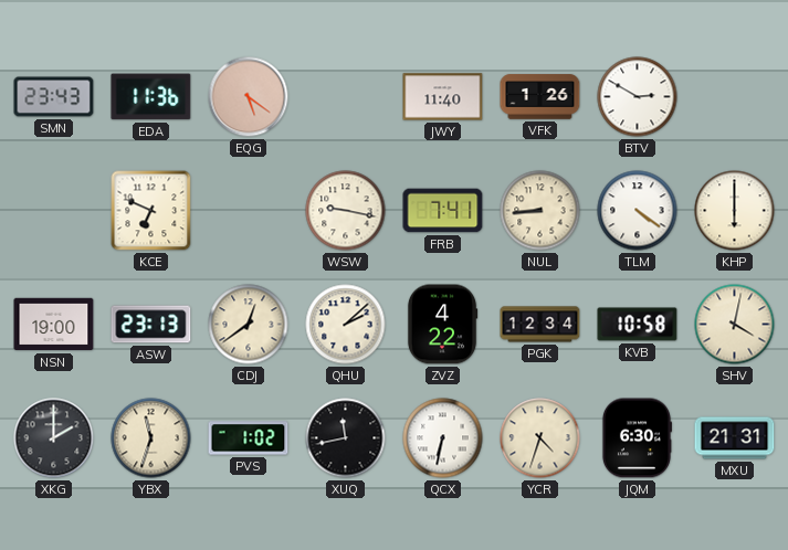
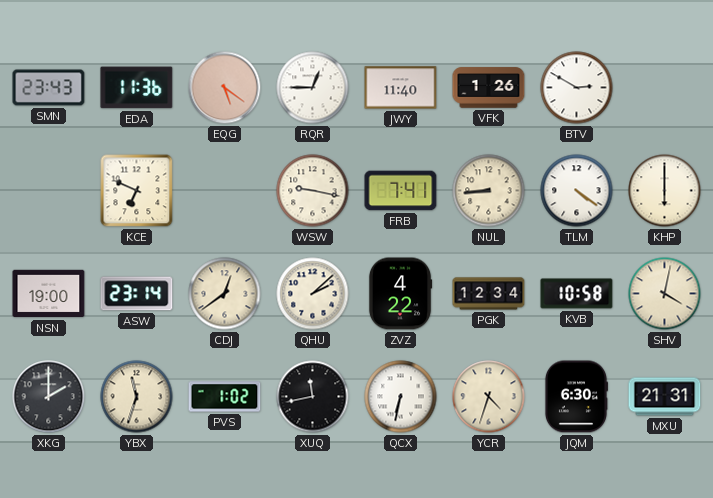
RQR: none -> 12:45
ASW: 23:13 -> 23:14
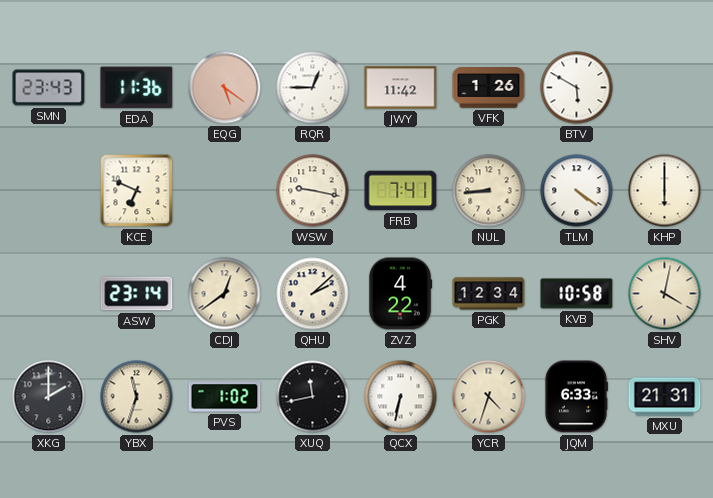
JWY: 11:40 -> 11:42
BTV: 2:50 -> 5:50
NSN: 19:00 -> none
JQM: 6:30 -> 6:33
